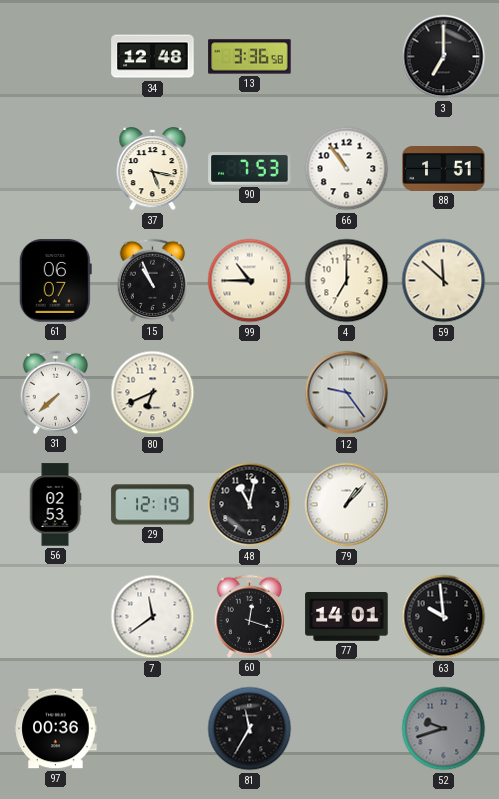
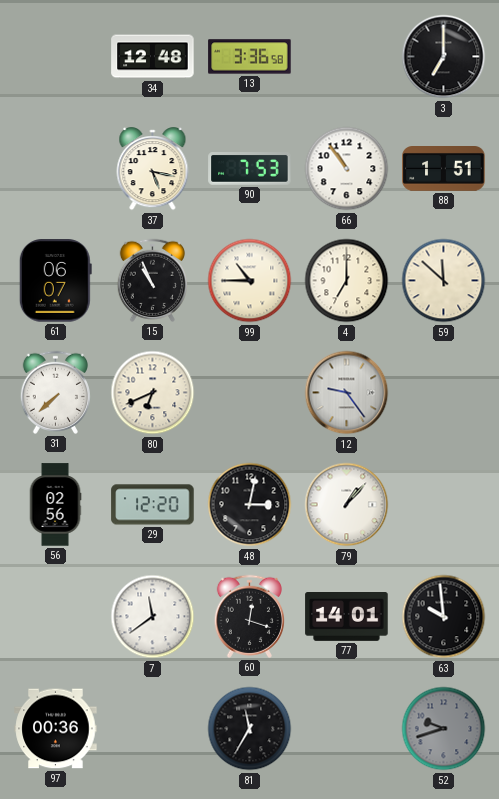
56: 02:53 -> 02:56
29: 12:19 -> 12:20
48: 11:02 -> 3:02
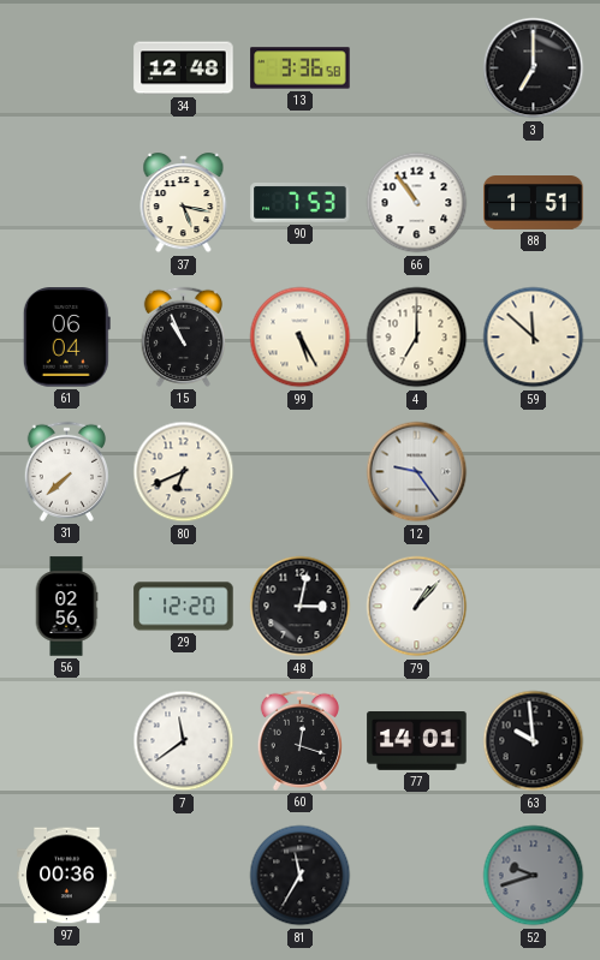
61: 06:07 -> 06:04
99: 10:45 -> 5:25
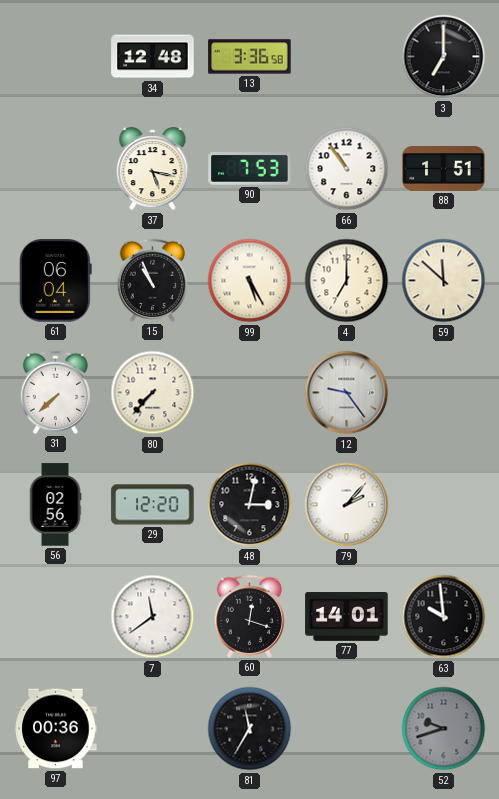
80: 6:41 -> 7:37
79: 1:07 -> 2:07
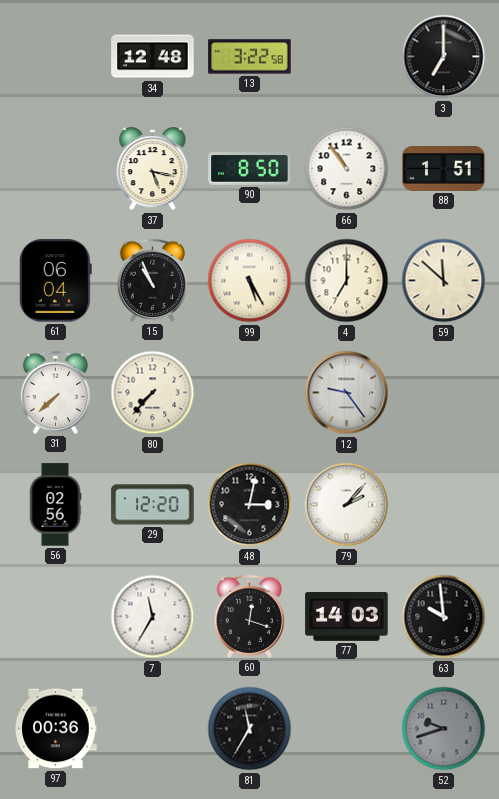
13: 3:36 -> 3:22
90: 7:53 -> 8:50
7: 11:39 -> 11:35
77: 14:01 -> 14:03
